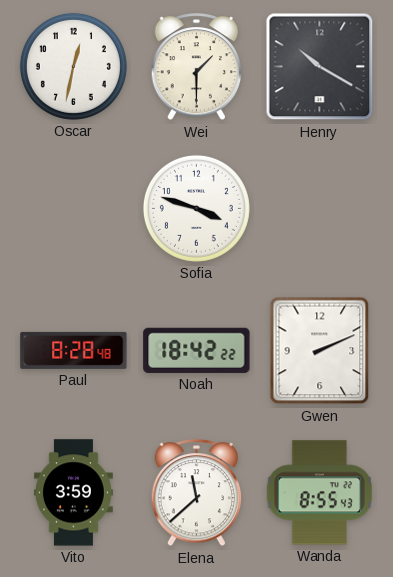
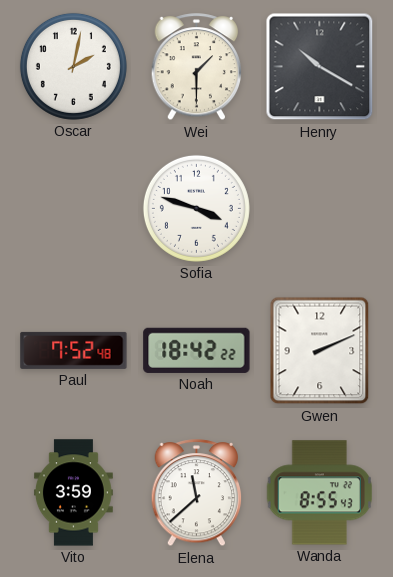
Oscar: 12:32 -> 2:02
Paul: 8:28 -> 7:52
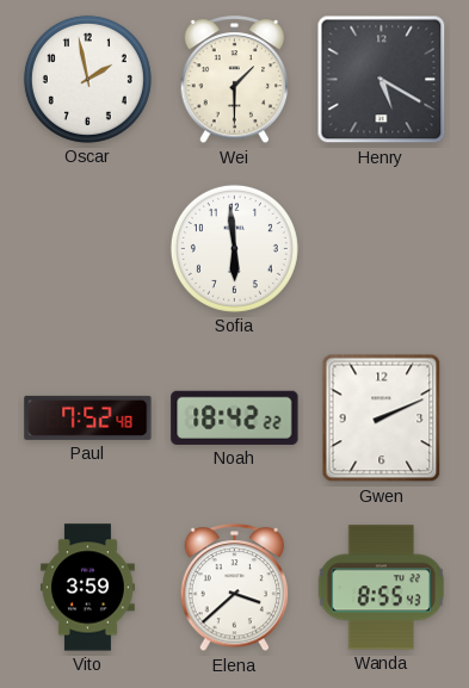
Oscar: 2:02 -> 1:58
Henry: 10:20 -> 5:20
Sofia: 3:48 -> 5:59
Elena: 11:38 -> 3:38
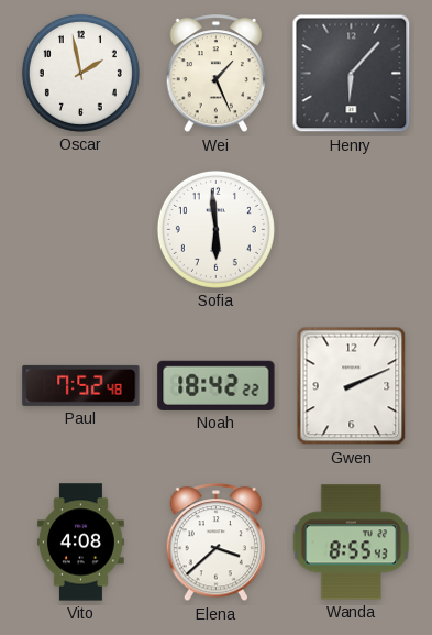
Wei: 1:30 -> 1:26
Henry: 5:20 -> 6:07
Vito: 3:59 -> 4:08
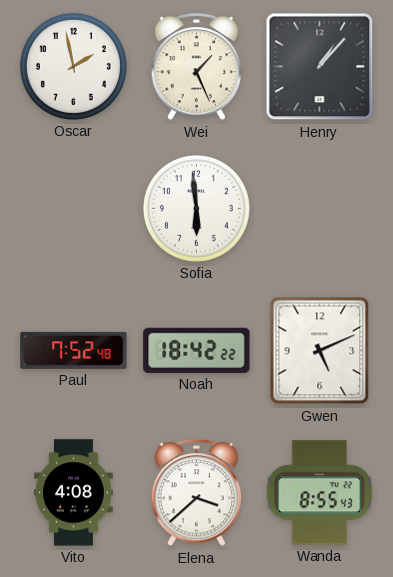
Henry: 6:07 -> 1:07
Gwen: 2:11 -> 5:11
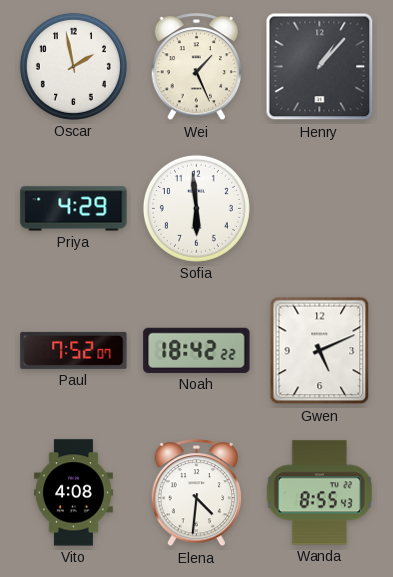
Priya: none -> 4:29
Paul: 7:52:48 -> 7:52:07
Elena: 3:38 -> 4:31
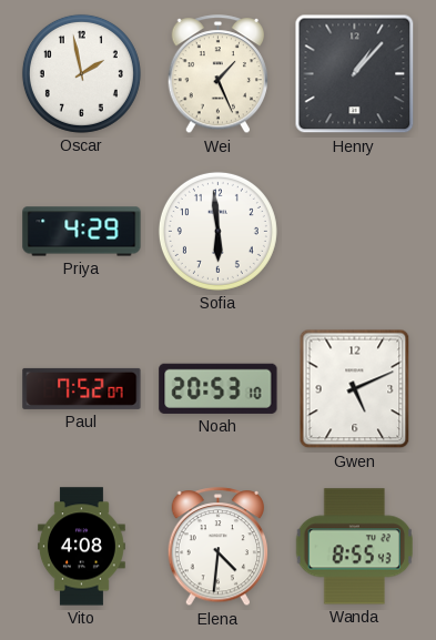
Noah: 18:42 -> 20:53
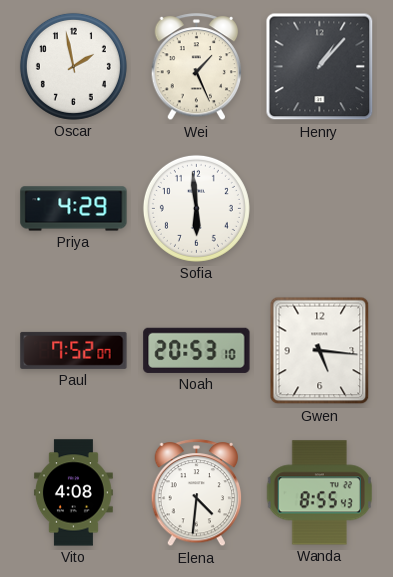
Gwen: 5:11 -> 5:16
